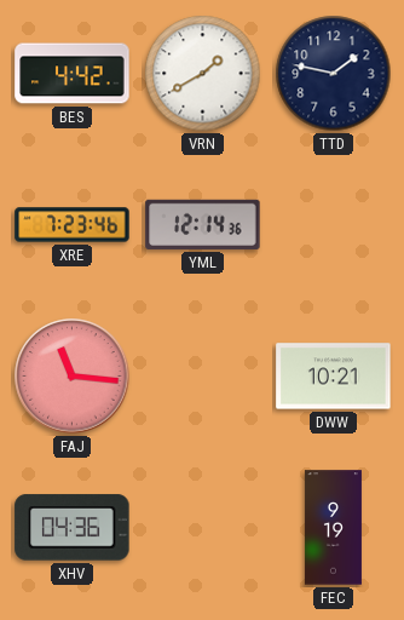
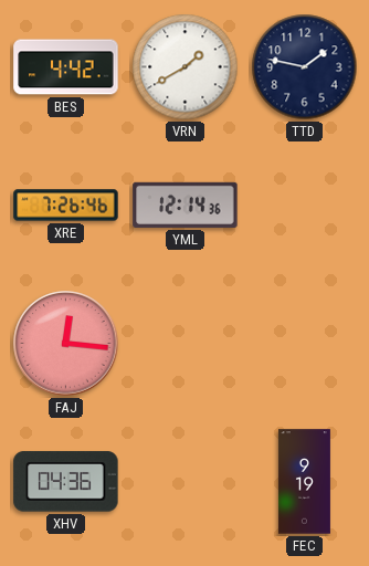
XRE: 7:23 -> 7:26
FAJ: 11:16 -> 12:16
DWW: 10:21 -> none
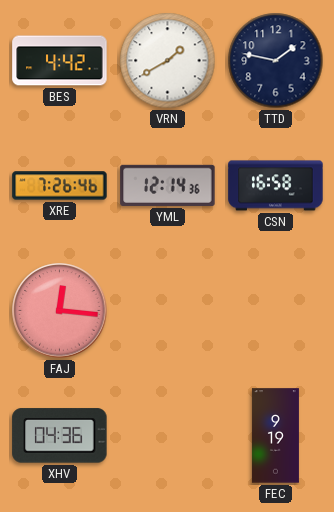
CSN: none -> 16:58
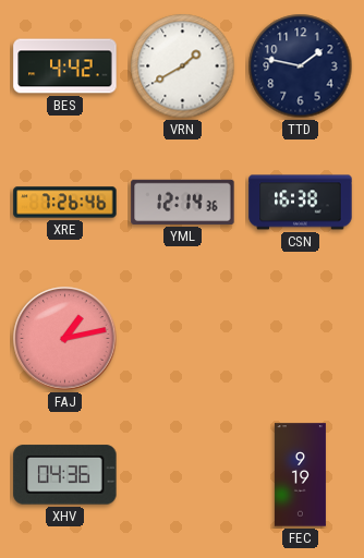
CSN: 16:58 -> 16:38
FAJ: 12:16 -> 1:13
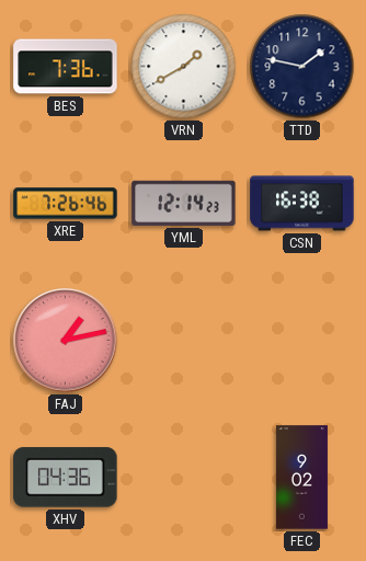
BES: 4:42 -> 7:36
YML: 12:14:36 -> 12:14:23
FEC: 9:19 -> 9:02
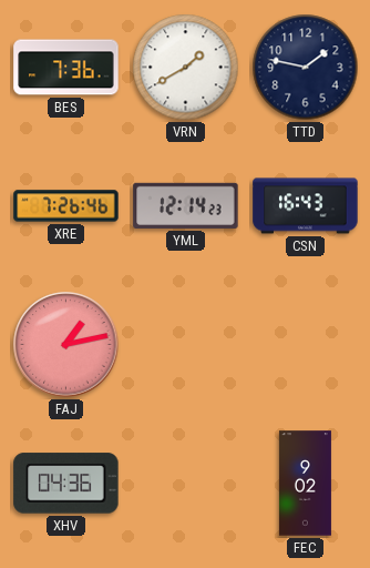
CSN: 16:38 -> 16:43
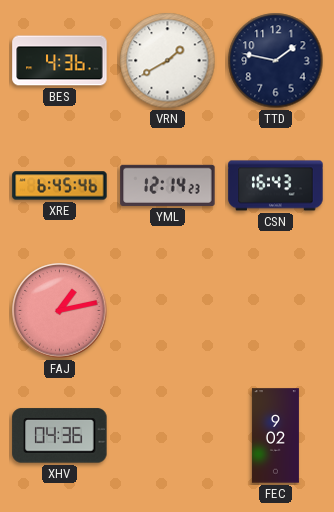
BES: 7:36 -> 4:36
XRE: 7:26 -> 6:45
